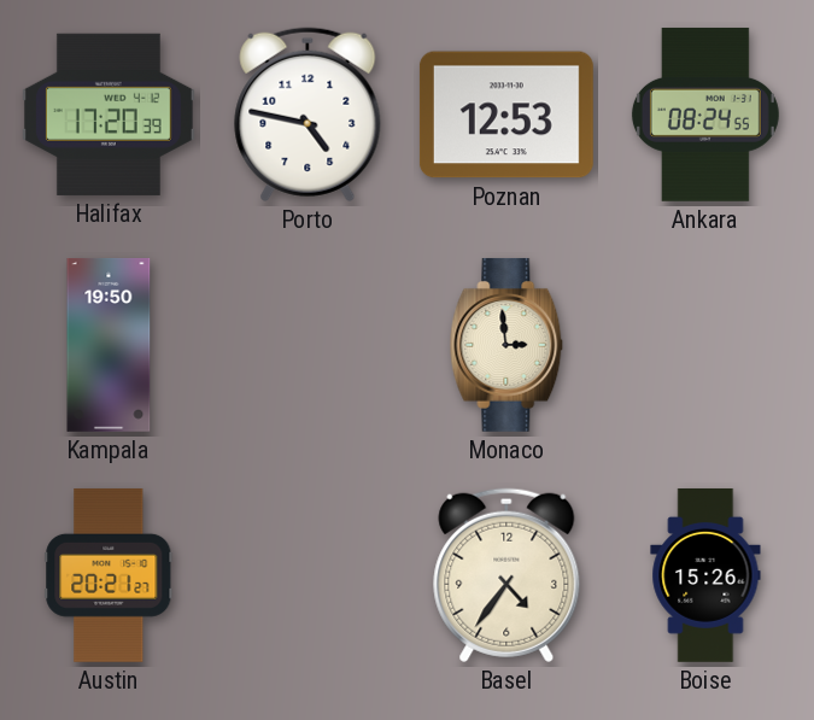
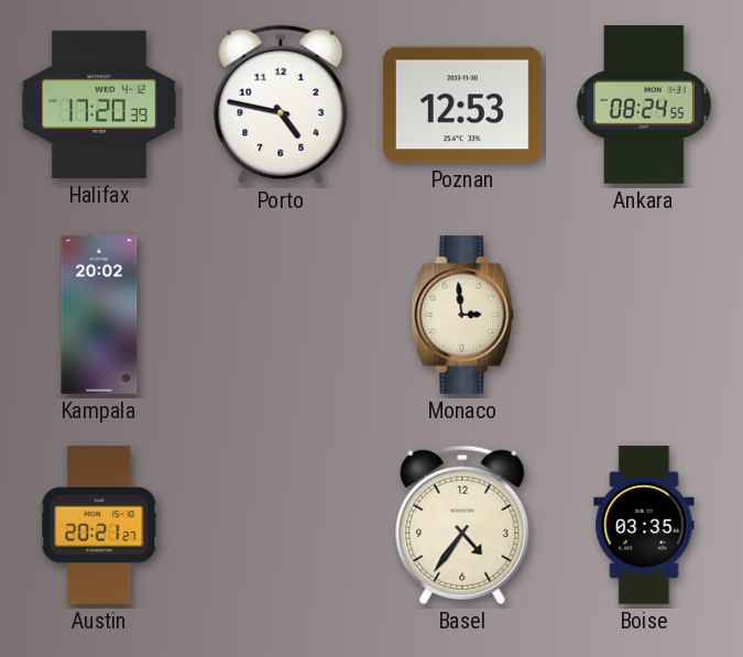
Kampala: 19:50 -> 20:02
Boise: 15:26 -> 03:35
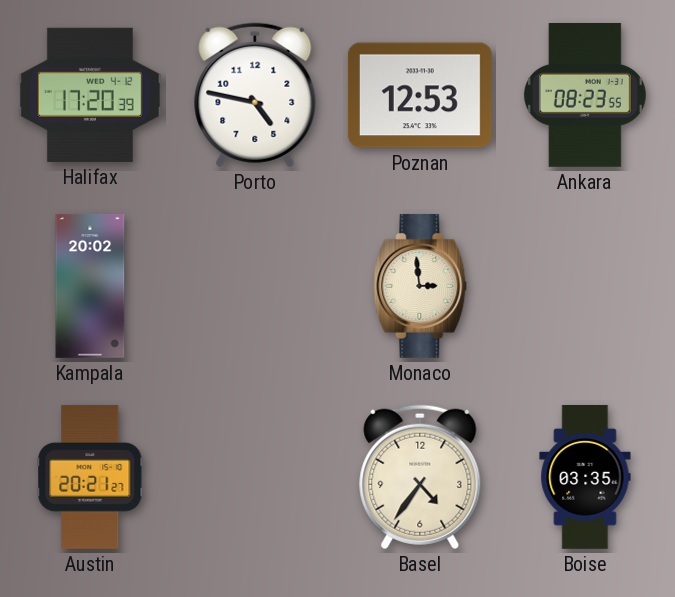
Ankara: 08:24 -> 08:23
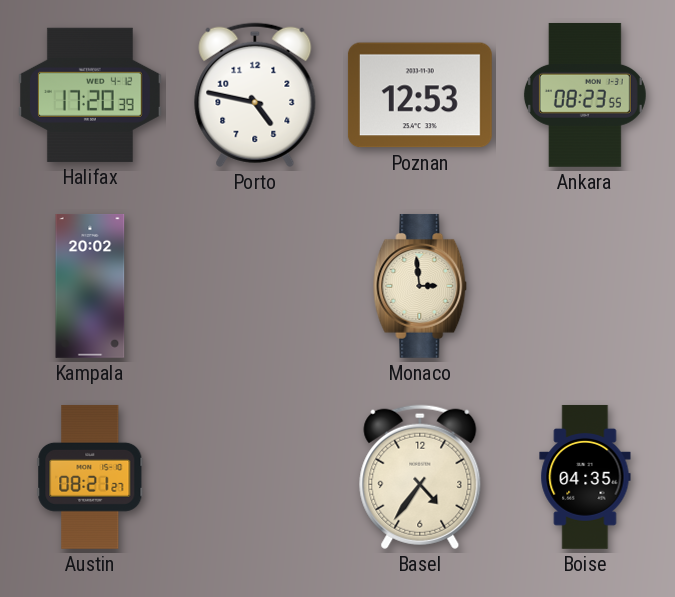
Austin: 20:21 -> 08:21
Boise: 03:35 -> 04:35
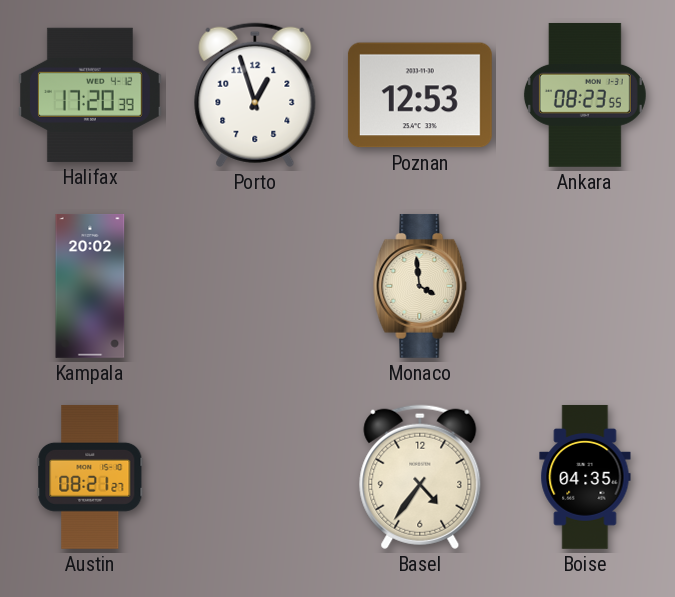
Porto: 4:47 -> 12:57
Monaco: 2:59 -> 3:59
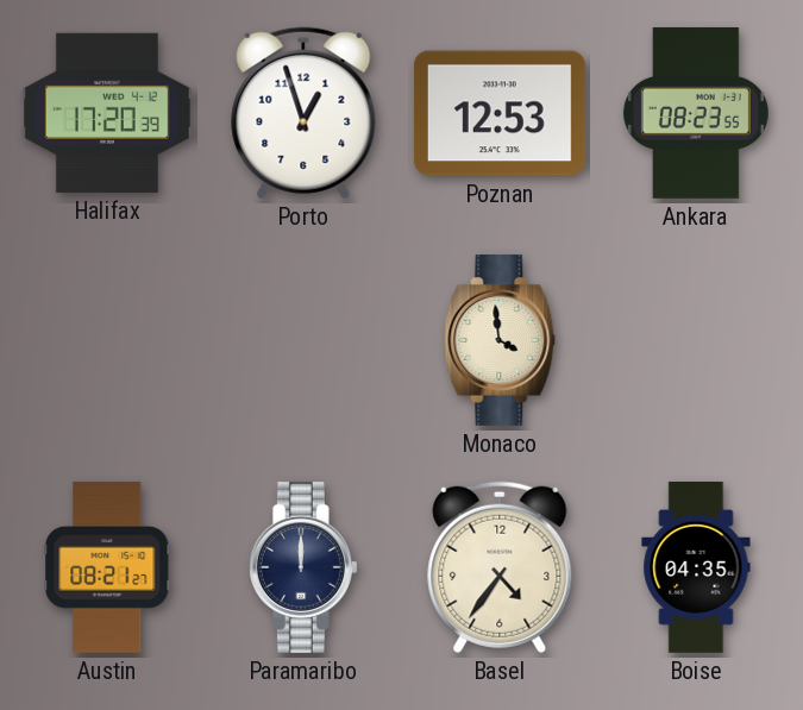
Kampala: 20:02 -> none
Paramaribo: none -> 12:00
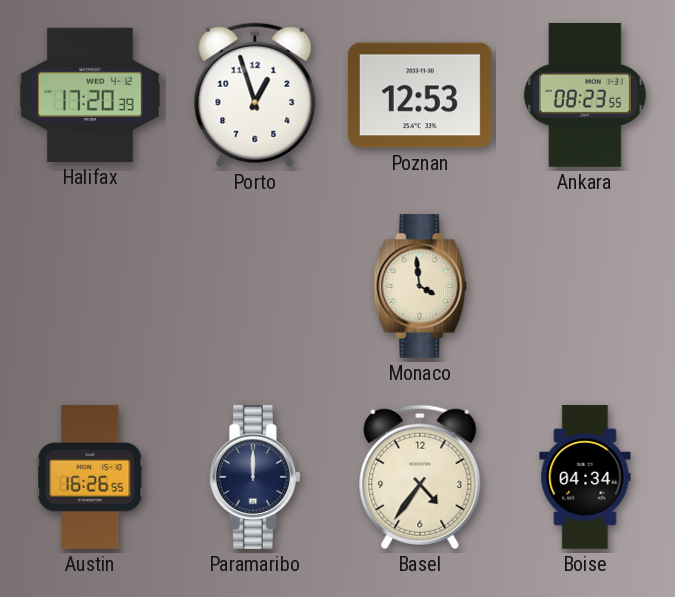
Austin: 08:21 -> 16:26
Boise: 04:35 -> 04:34
